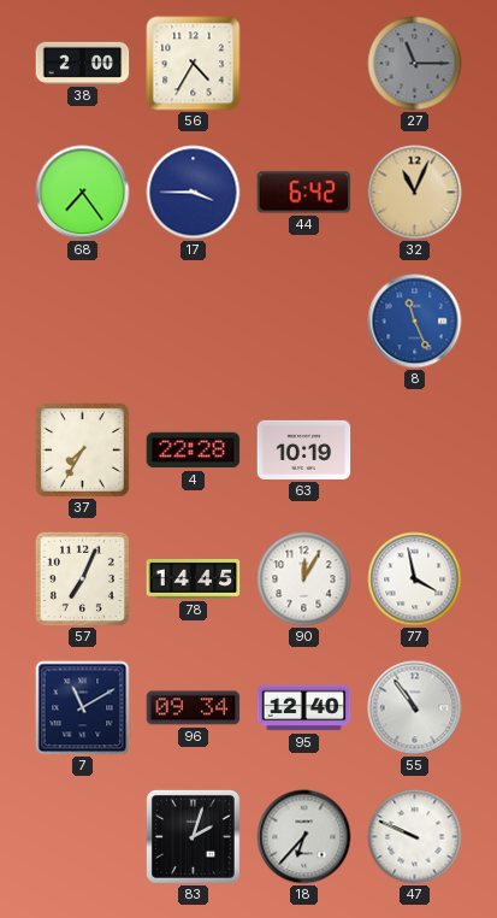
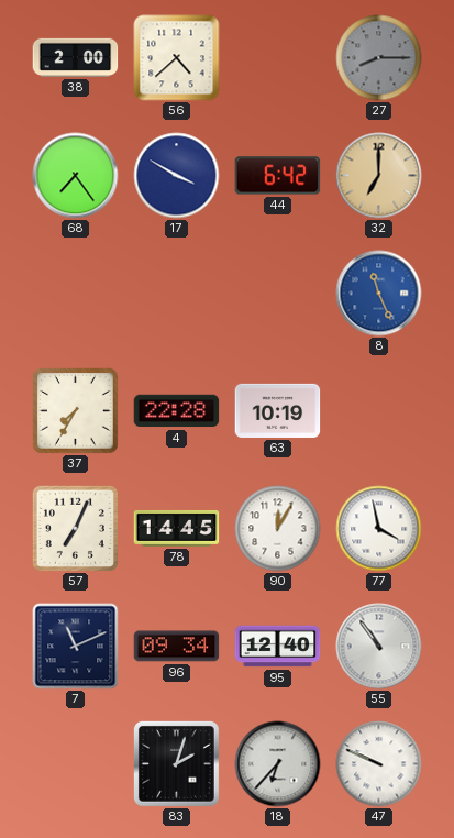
56: 4:35 -> 4:38
27: 11:15 -> 8:15
17: 3:45 -> 3:50
32: 11:04 -> 7:00
7: 11:10 -> 11:11
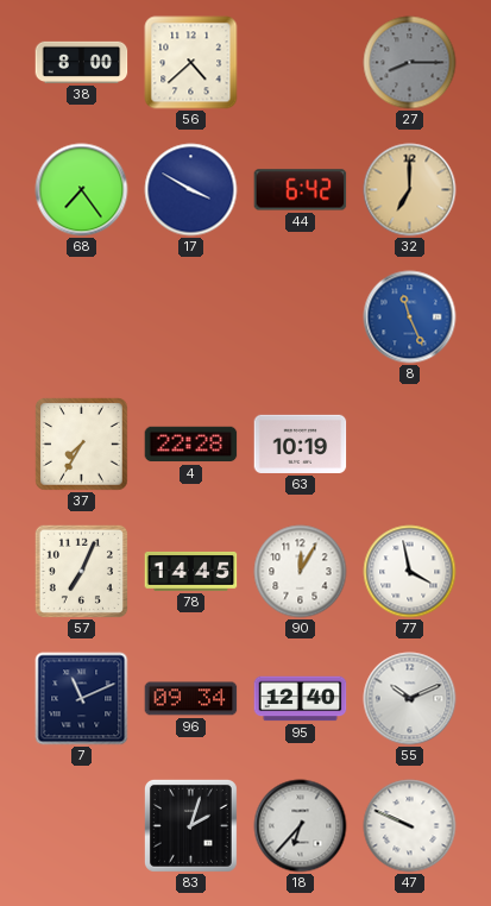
38: 2:00 -> 8:00
55: 10:54 -> 10:11
